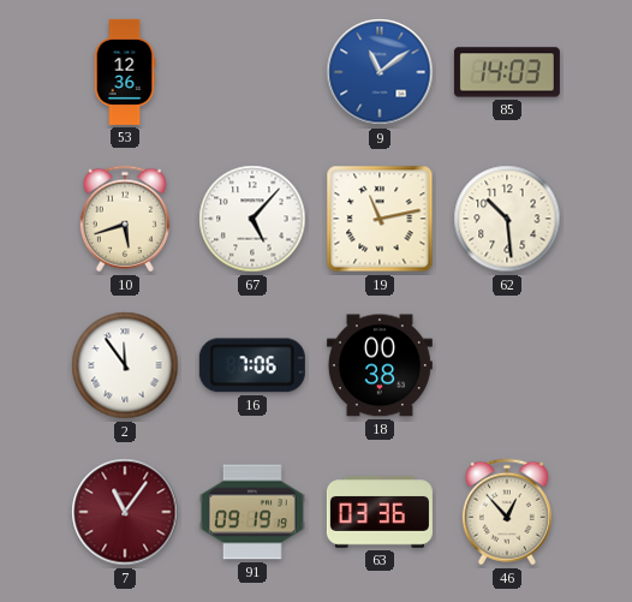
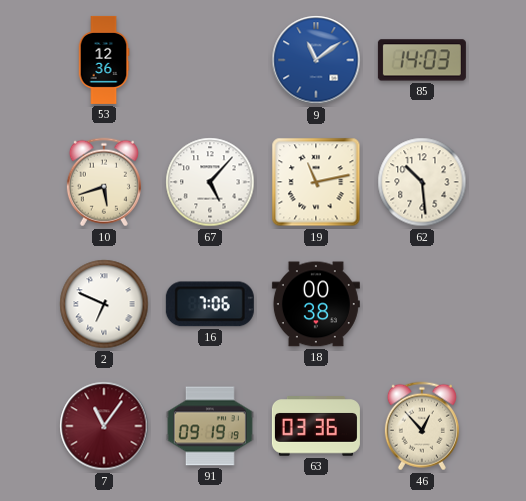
2: 11:54 -> 6:49
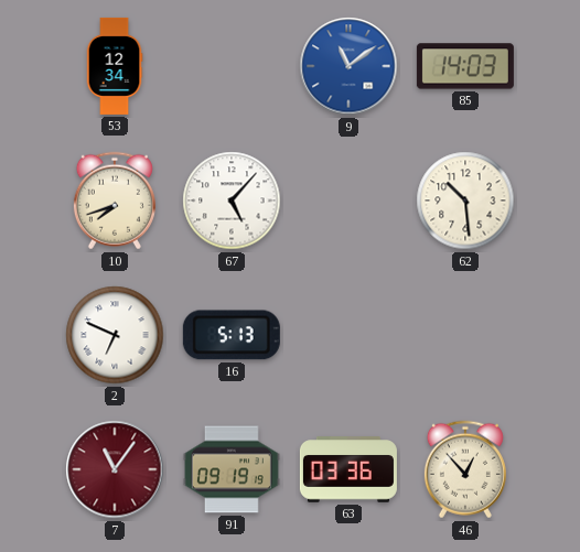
53: 12:36 -> 12:34
10: 5:42 -> 7:42
19: 11:13 -> none
16: 7:06 -> 5:13
18: 00:38 -> none
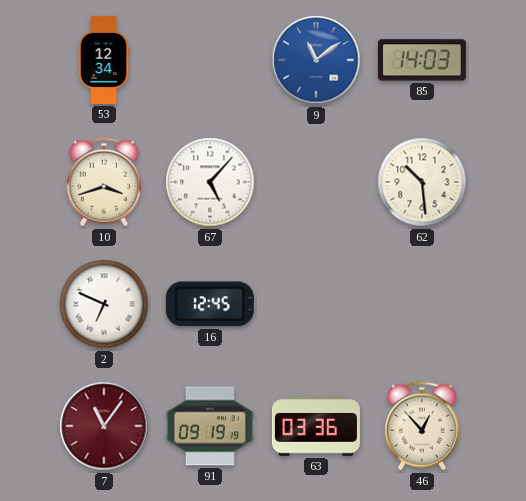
10: 7:42 -> 3:42
16: 5:13 -> 12:45
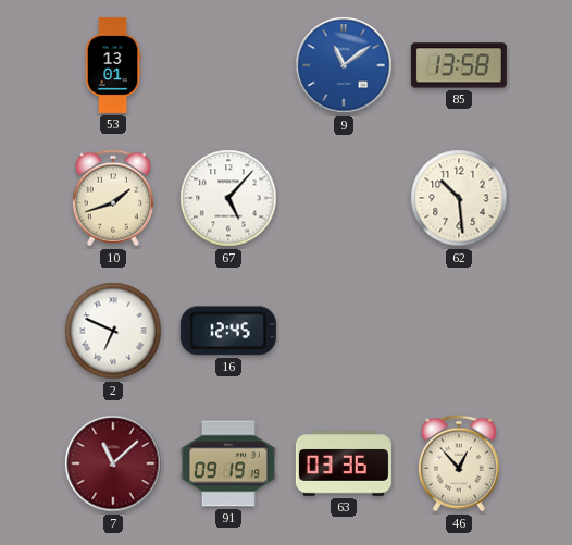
53: 12:34 -> 13:01
85: 14:03 -> 13:58
10: 3:42 -> 1:42
7: 11:06 -> 11:08
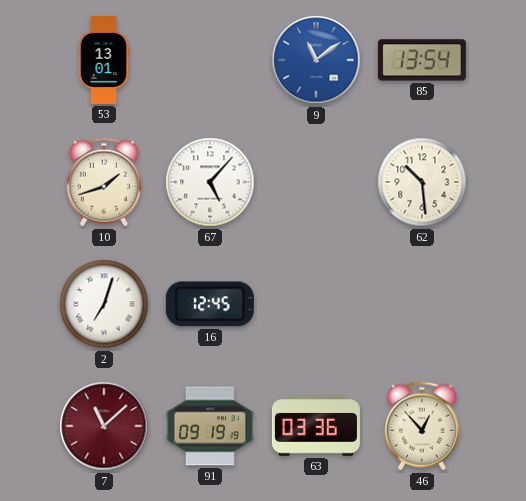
85: 13:58 -> 13:54
2: 6:49 -> 7:03
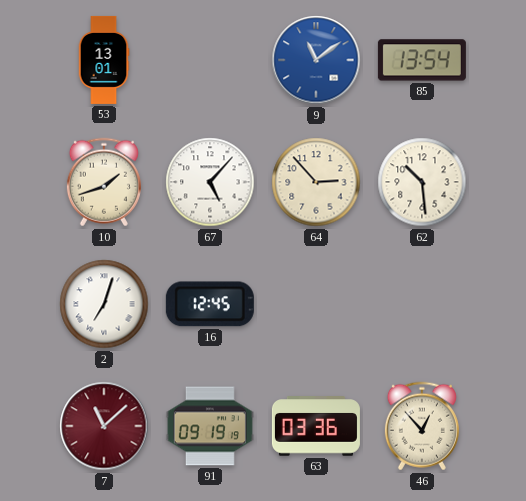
64: none -> 2:53
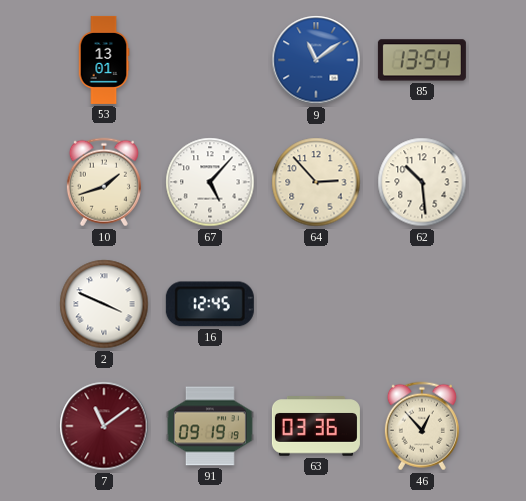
2: 7:03 -> 3:49
7: 11:08 -> 11:09
